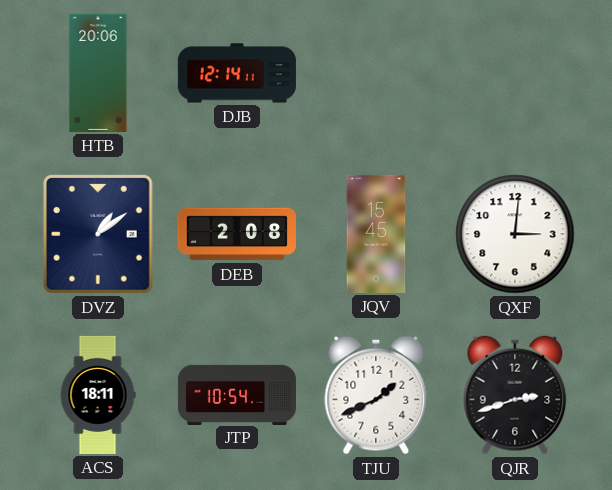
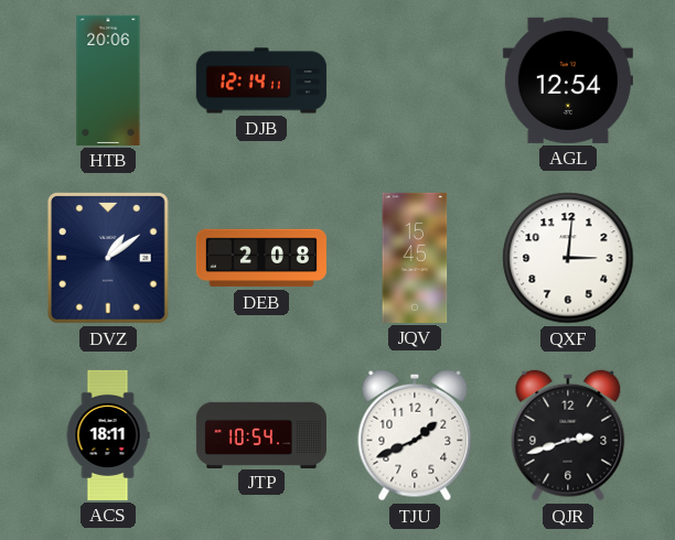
AGL: none -> 12:54
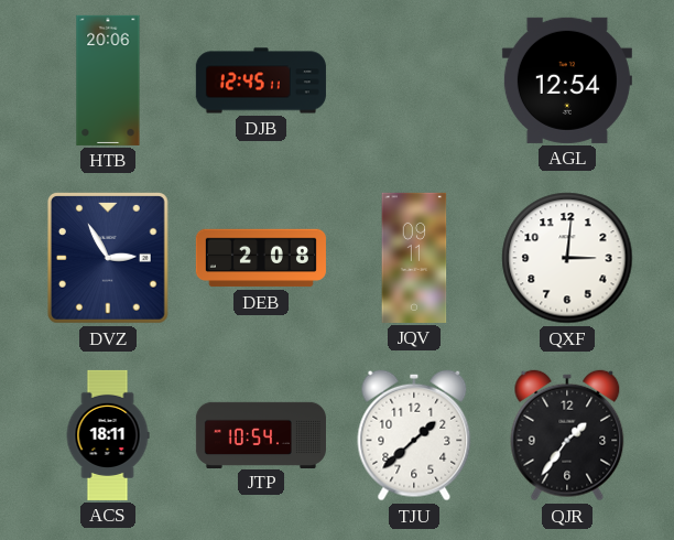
DJB: 12:14 -> 12:45
DVZ: 1:09 -> 2:55
JQV: 15:45 -> 09:11
TJU: 1:41 -> 1:38
QJR: 2:42 -> 1:36
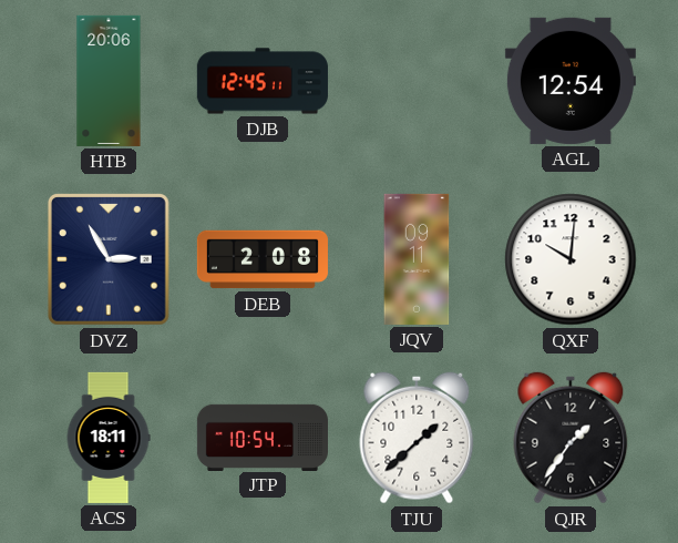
QXF: 3:01 -> 10:01
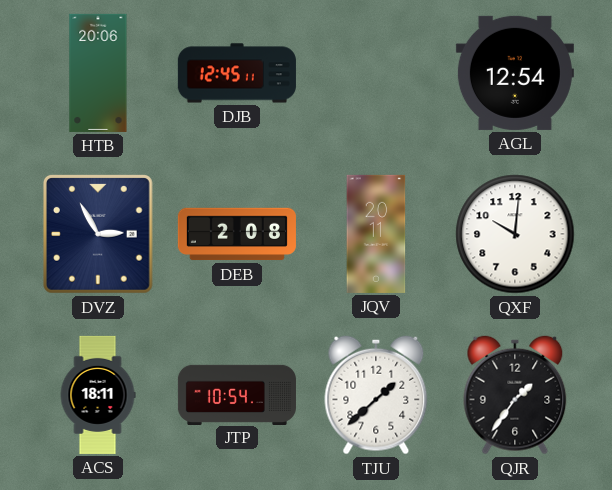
JQV: 09:11 -> 20:11
